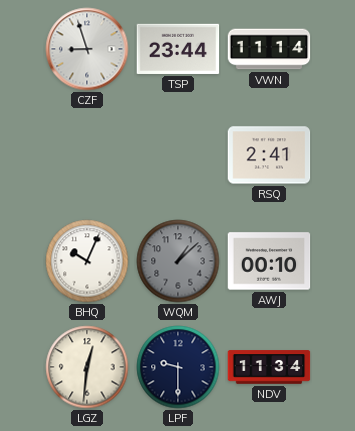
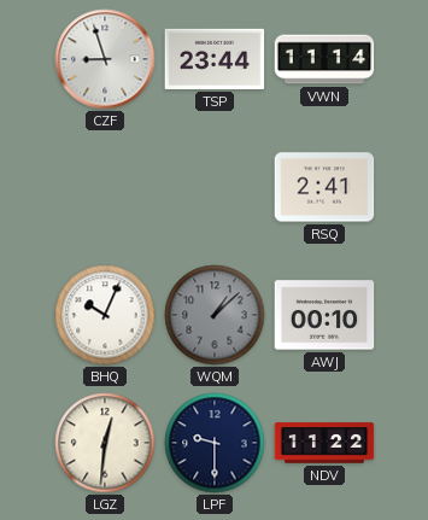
NDV: 11:34 -> 11:22
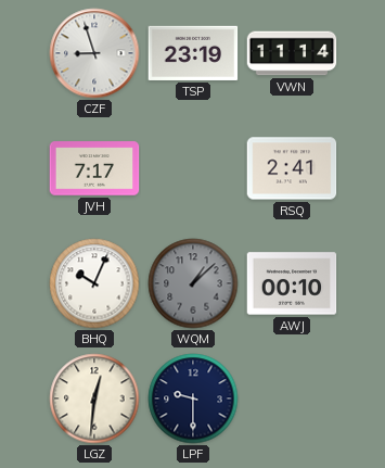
TSP: 23:44 -> 23:19
JVH: none -> 7:17
NDV: 11:22 -> none
